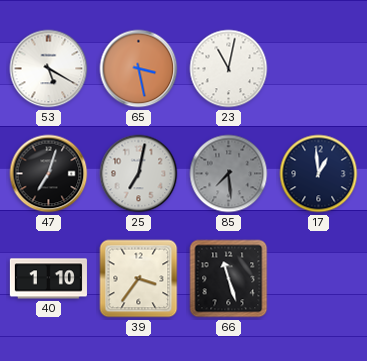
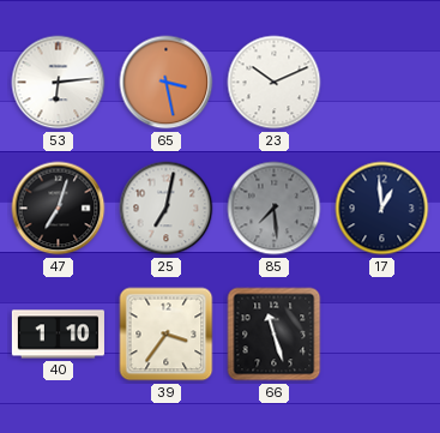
53: 5:20 -> 6:14
23: 11:02 -> 10:11
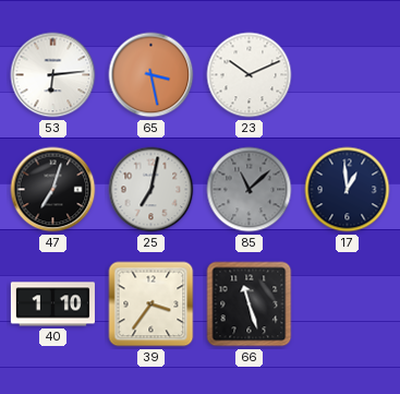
85: 7:29 -> 11:08
